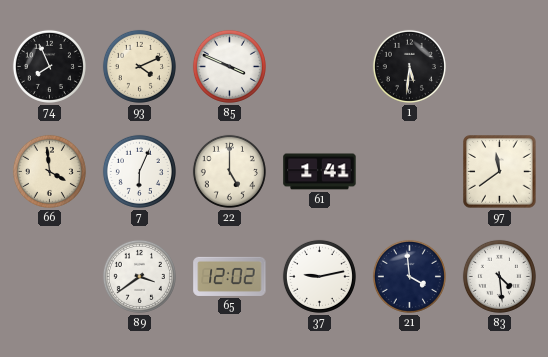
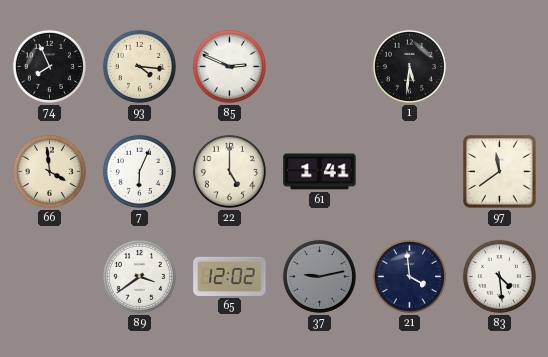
93: 4:11 -> 4:16
85: 3:49 -> 2:49
37 dial: white -> grey
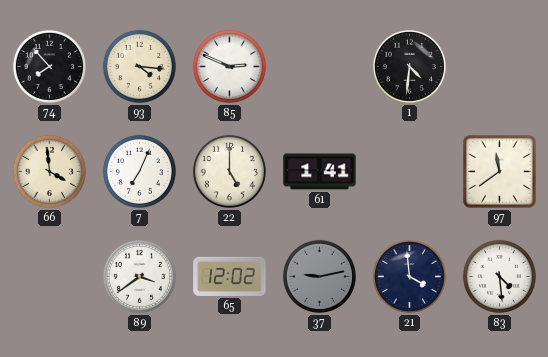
74: 7:56 -> 7:53
1: 5:31 -> 4:31
7: 6:04 -> 7:04
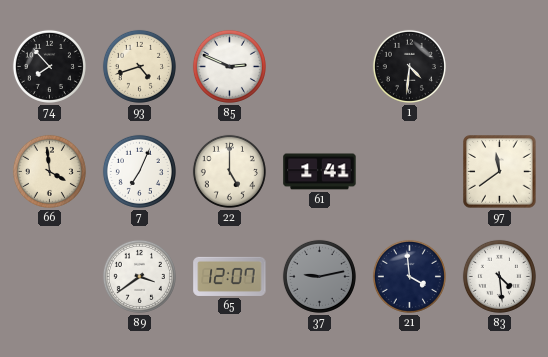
93: 4:16 -> 4:42
65: 12:02 -> 12:07
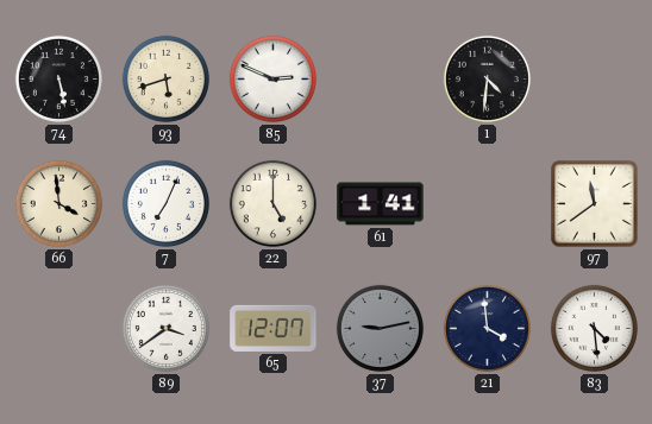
74: 7:53 -> 5:28
93: 4:42 -> 5:42
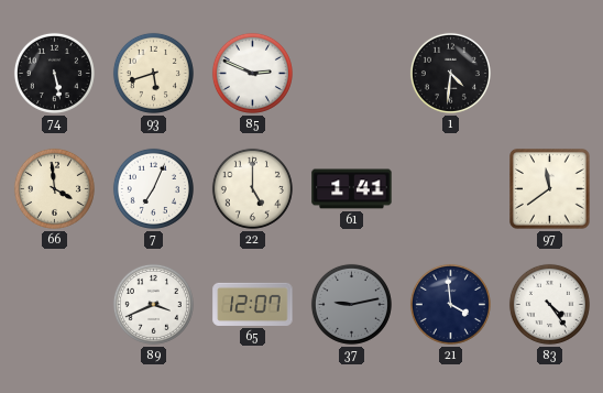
89: 3:39 -> 3:41
83: 4:29 -> 4:24
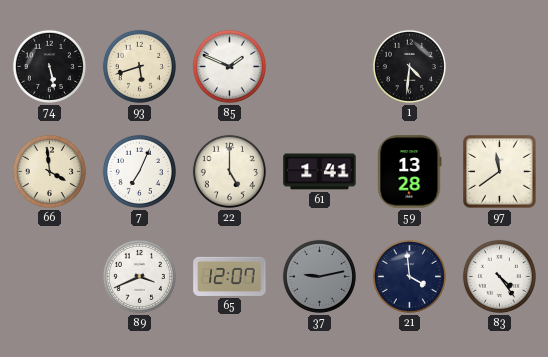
85: 2:49 -> 1:49
59: none -> 13:28
